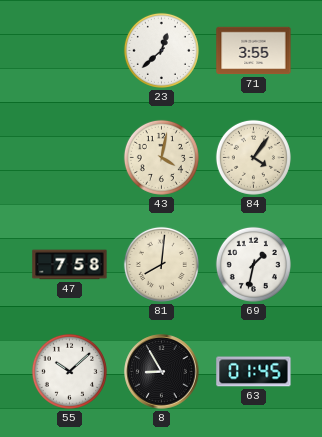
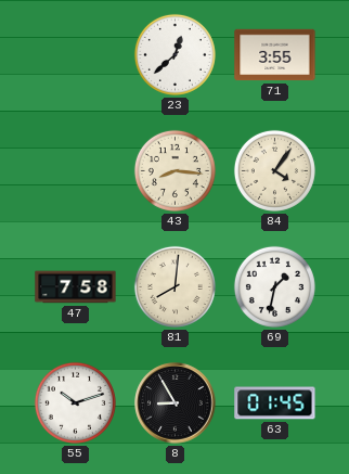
43: 4:02 -> 8:16
55: 10:08 -> 10:12
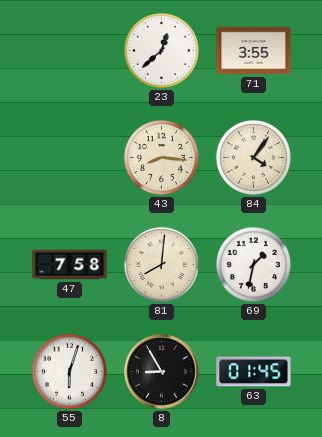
55: 10:12 -> 6:03
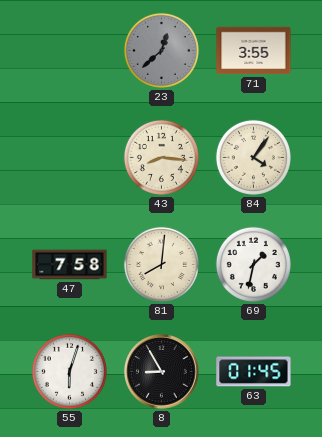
23 dial: white -> grey
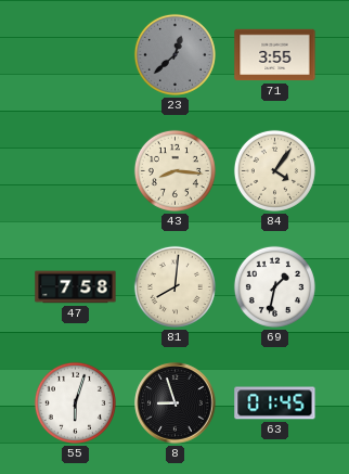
8: 8:55 -> 8:57
